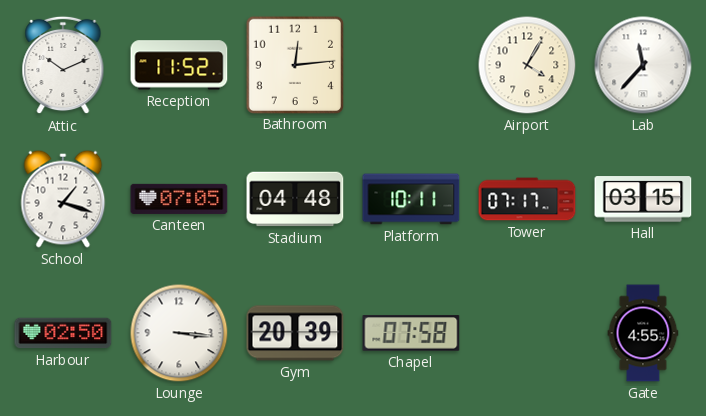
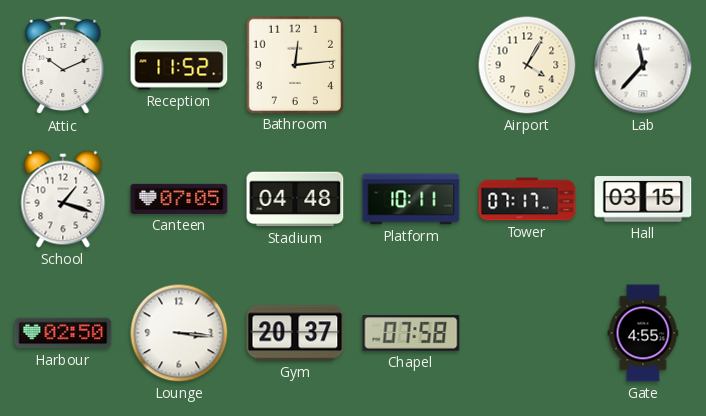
Gym: 20:39 -> 20:37
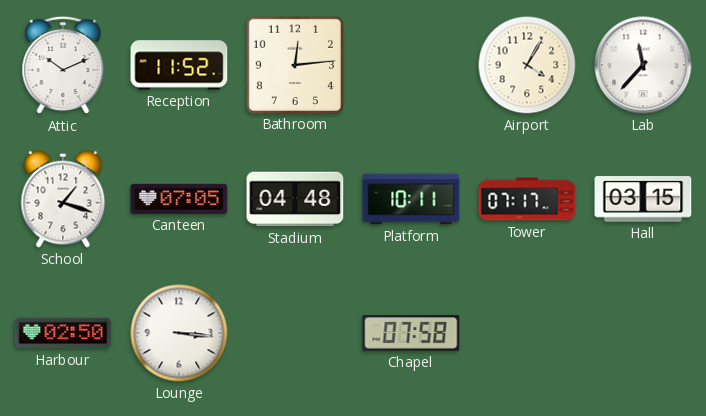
Gym: 20:37 -> none
Gate: 4:55 -> none
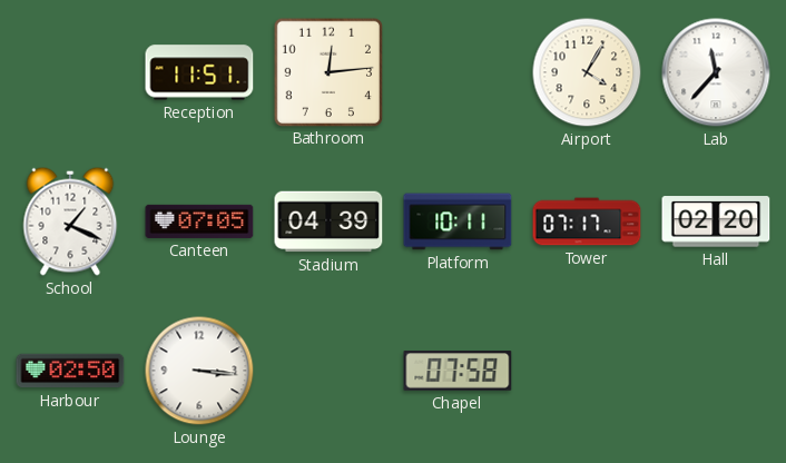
Attic: 10:11 -> none
Reception: 11:52 -> 11:51
School: 1:18 -> 1:19
Stadium: 04:48 -> 04:39
Hall: 03:15 -> 02:20
